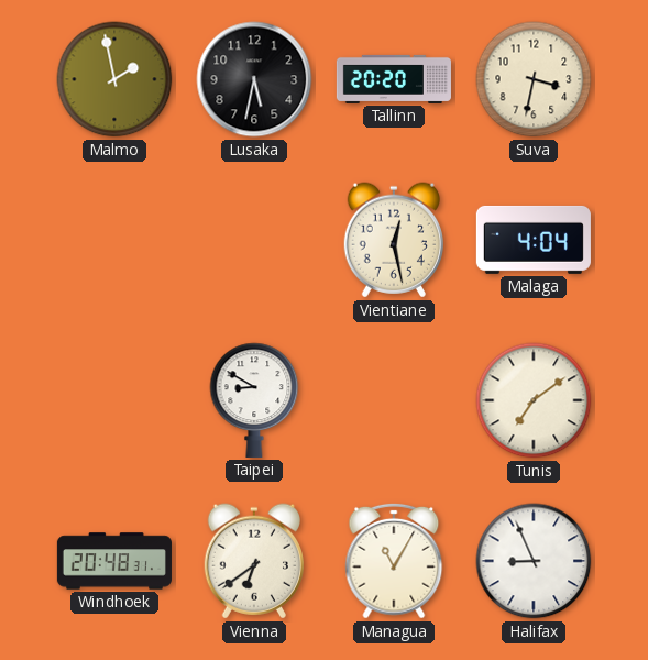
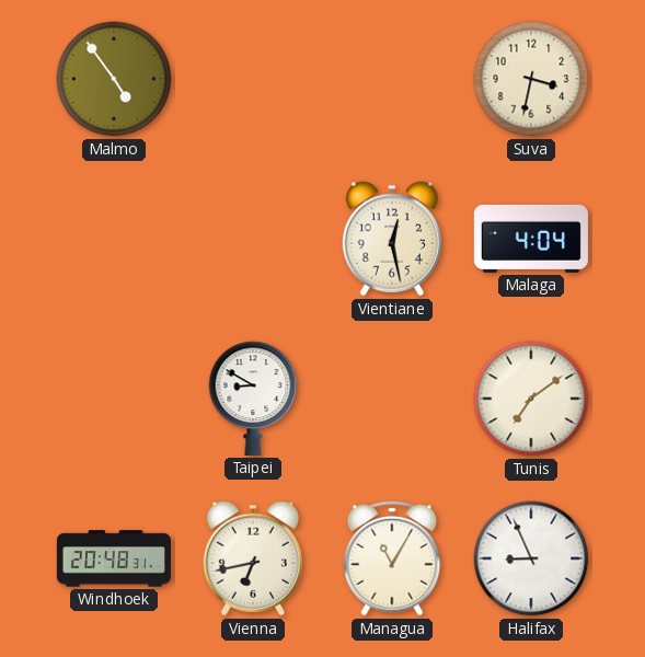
Malmo: 1:58 -> 4:54
Lusaka: 5:32 -> none
Tallinn: 20:20 -> none
Vienna: 6:39 -> 6:43
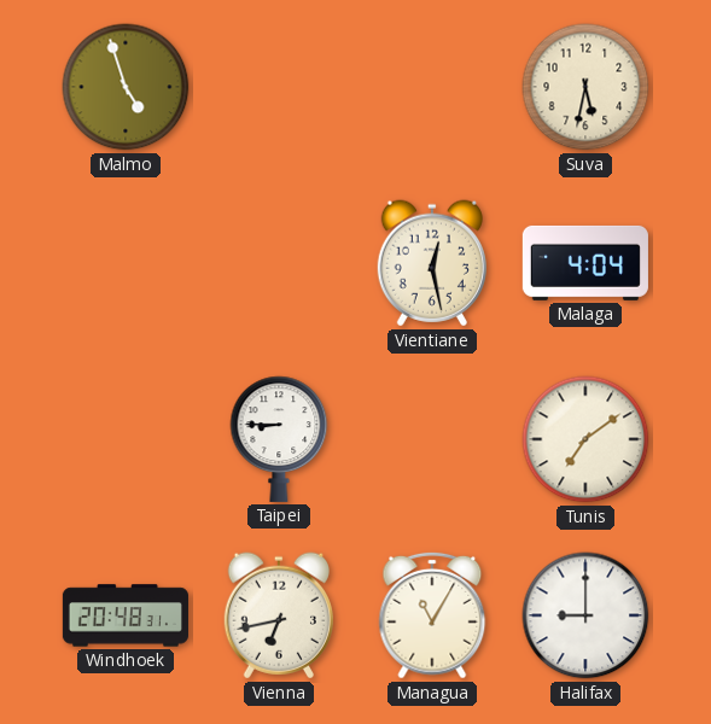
Malmo: 4:54 -> 4:57
Suva: 3:32 -> 5:32
Taipei: 8:50 -> 8:45
Halifax: 8:56 -> 9:00
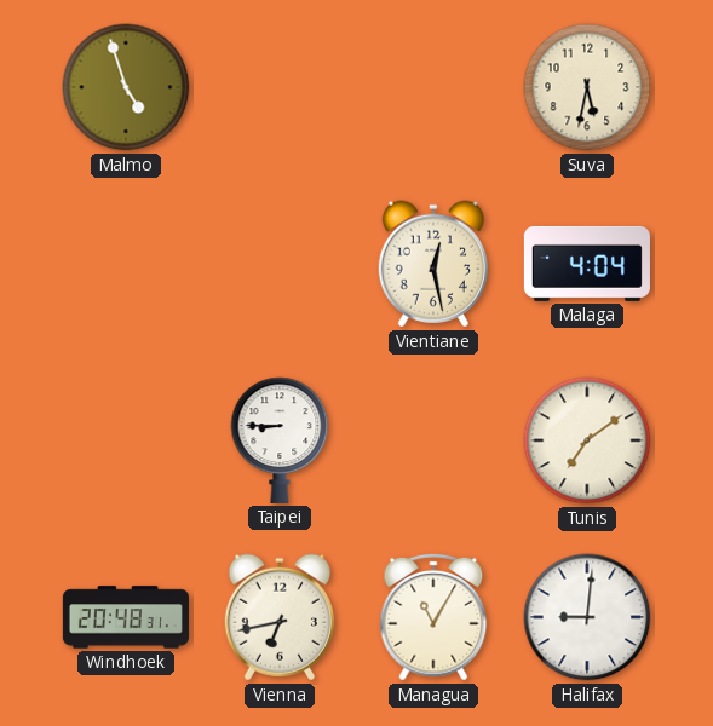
Halifax: 9:00 -> 9:01
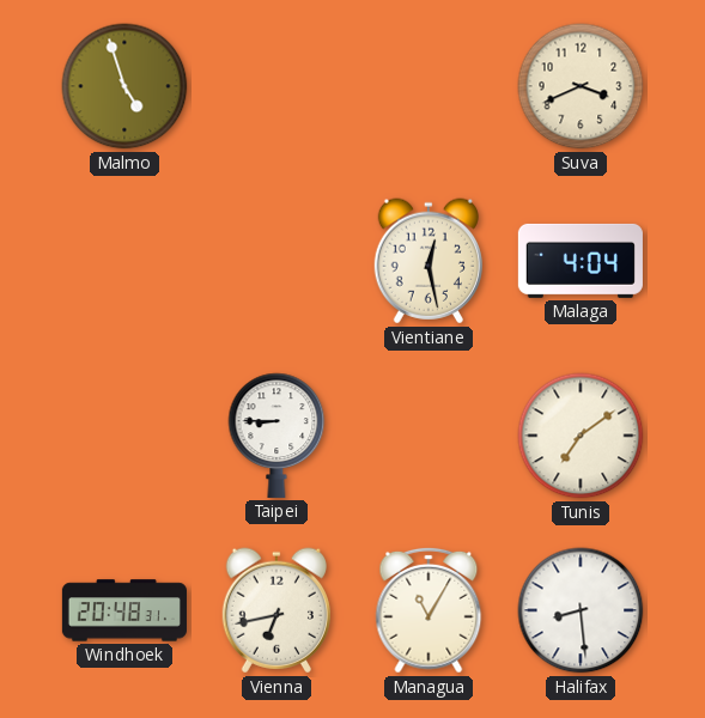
Suva: 5:32 -> 3:41
Halifax: 9:01 -> 8:29
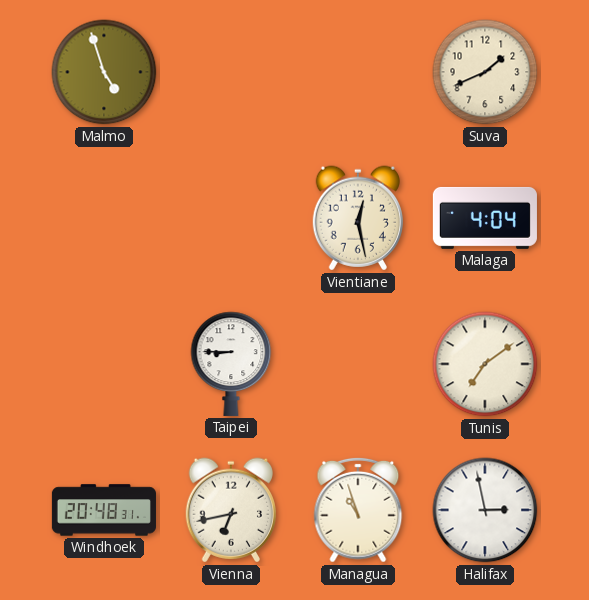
Suva: 3:41 -> 1:41
Managua: 11:05 -> 10:57
Halifax: 8:29 -> 2:58
